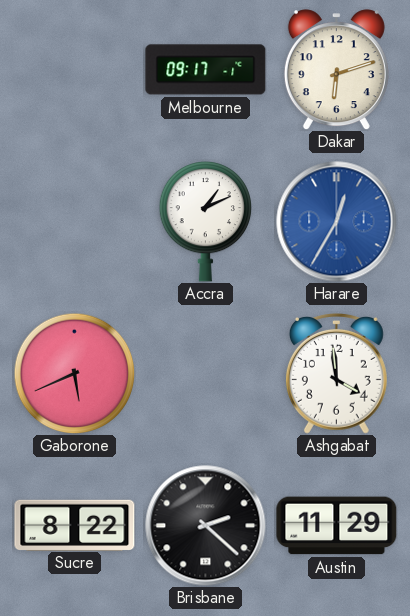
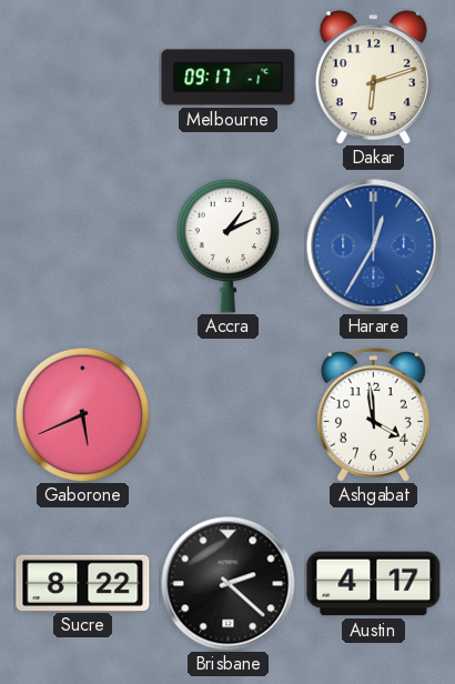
Austin: 11:29 -> 4:17
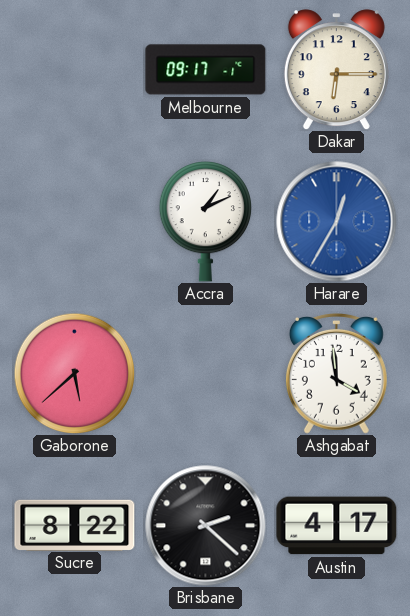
Dakar: 6:12 -> 6:15
Gaborone: 5:41 -> 5:38
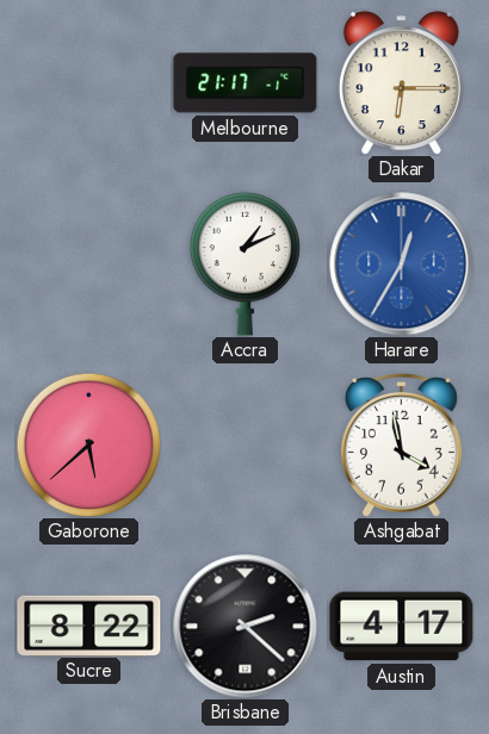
Melbourne: 09:17 -> 21:17
Ashgabat: 3:59 -> 3:58
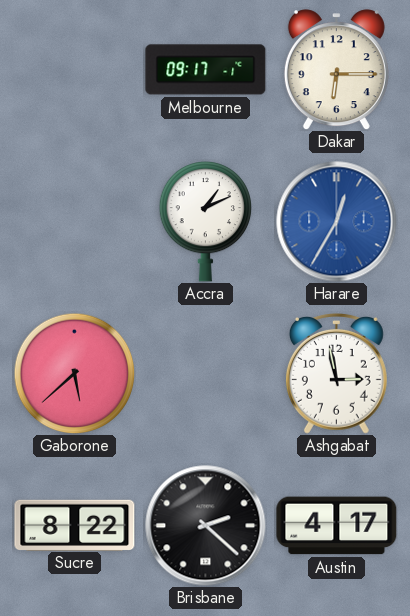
Melbourne: 21:17 -> 09:17
Ashgabat: 3:58 -> 2:58
